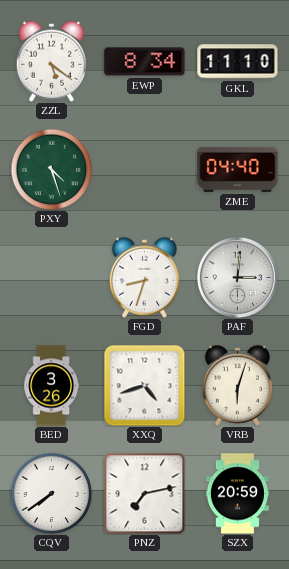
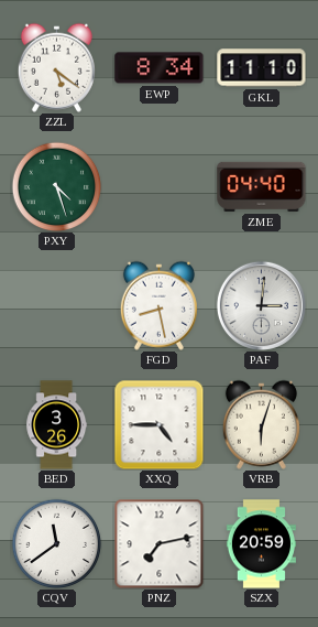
FGD: 8:33 -> 8:28
XXQ: 4:42 -> 4:45
CQV: 7:39 -> 11:39
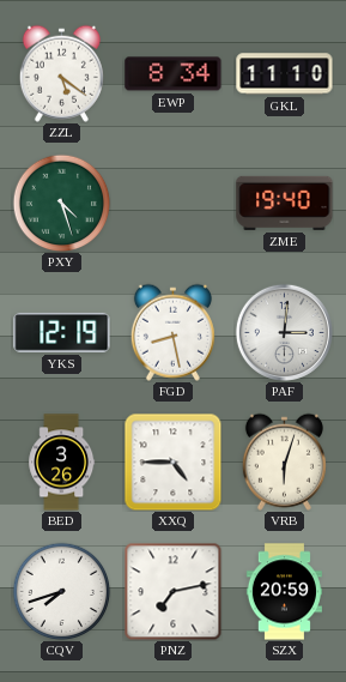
ZME: 04:40 -> 19:40
YKS: none -> 12:19
CQV: 11:39 -> 7:42
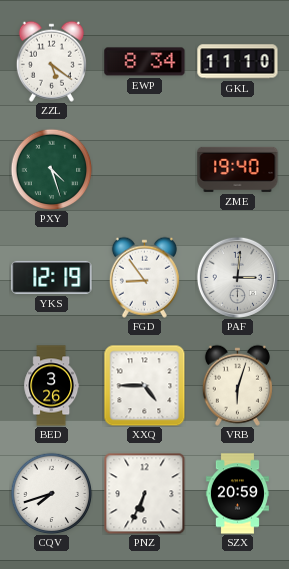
FGD: 8:28 -> 8:54
PNZ: 7:13 -> 6:34
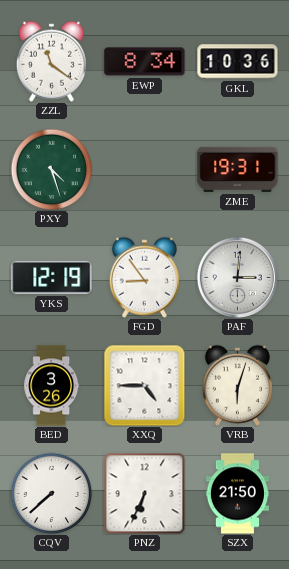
ZZL: 5:21 -> 11:21
GKL: 11:10 -> 10:36
ZME: 19:40 -> 19:31
CQV: 7:42 -> 7:38
SZX: 20:59 -> 21:50
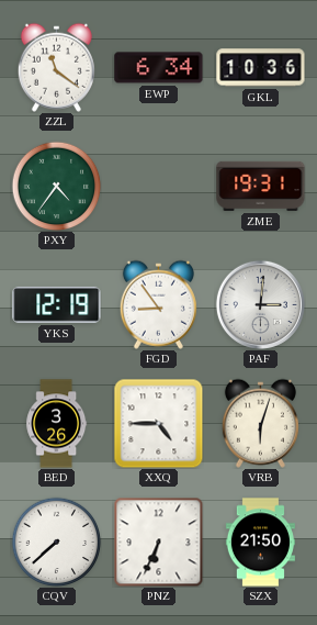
EWP: 8:34 -> 6:34
PXY: 4:27 -> 4:36
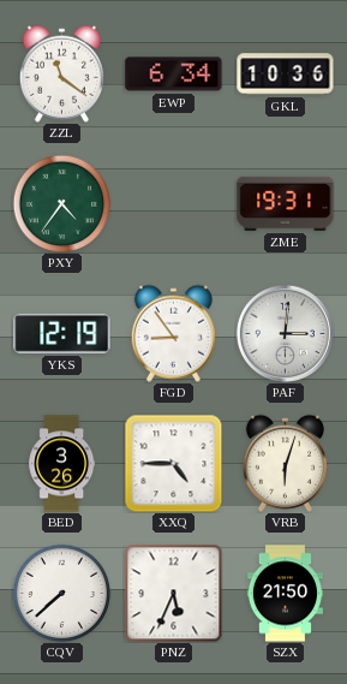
PNZ: 6:34 -> 5:34
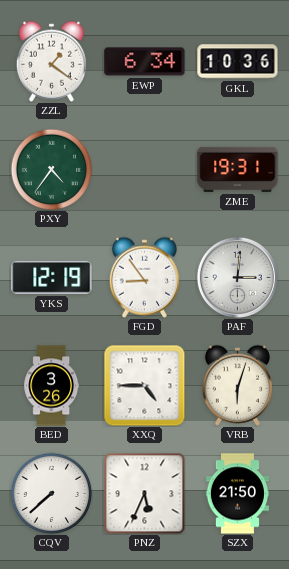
ZZL: 11:21 -> 1:21
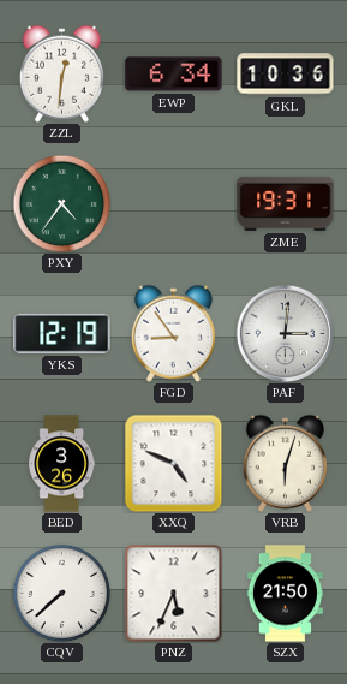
ZZL: 1:21 -> 12:31
XXQ: 4:45 -> 4:49
